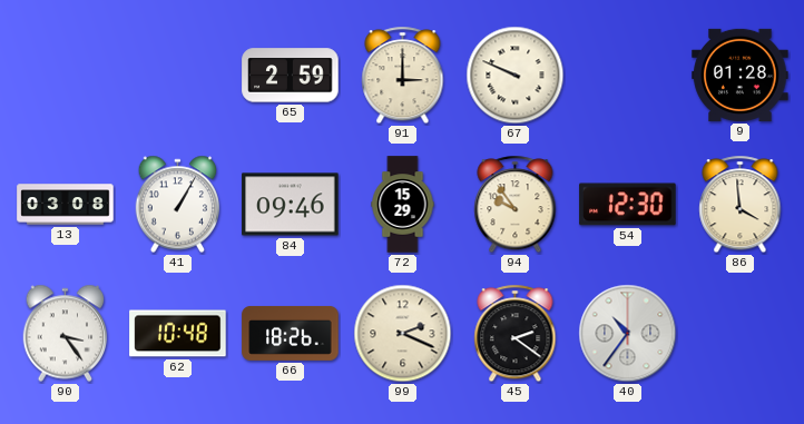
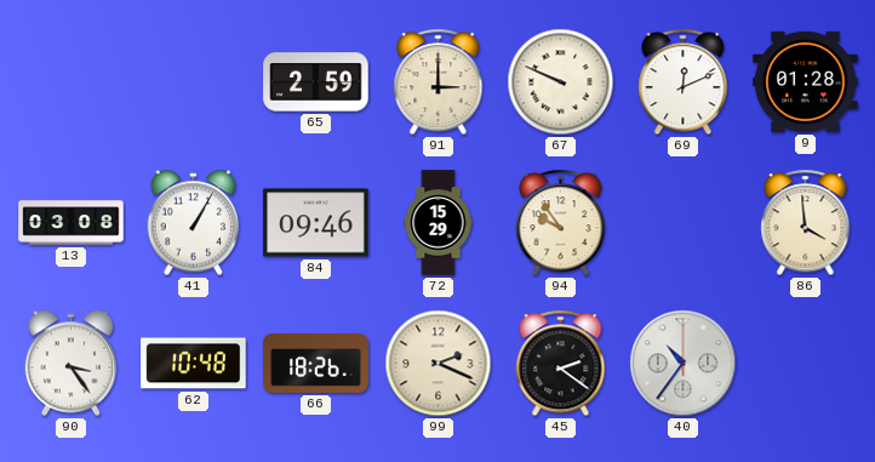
69: none -> 12:11
54: 12:30 -> none
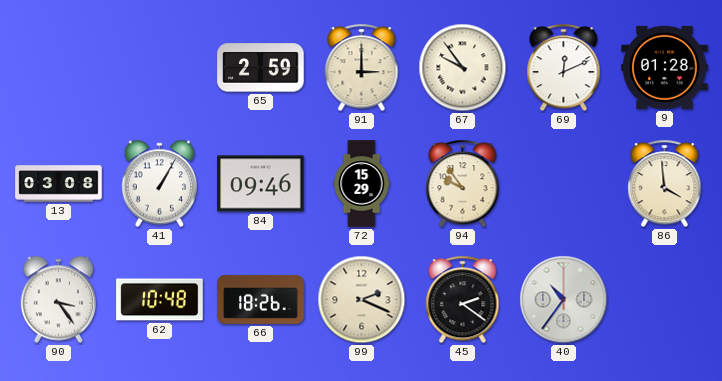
67: 9:49 -> 9:54
